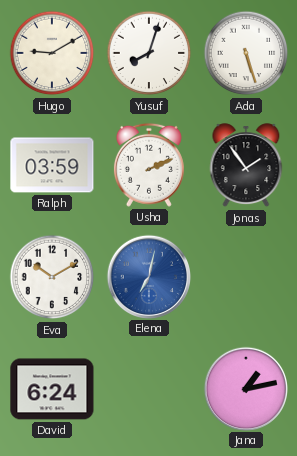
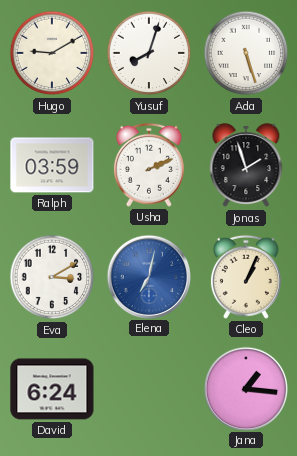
Jonas: 1:54 -> 1:57
Eva: 10:10 -> 3:10
Cleo: none -> 1:04
Jana: 1:13 -> 1:16
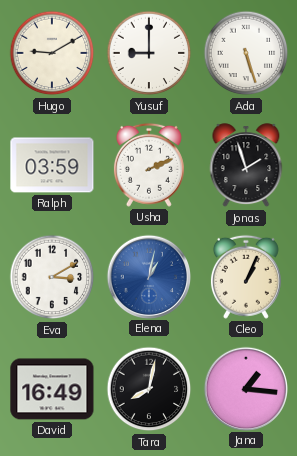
Yusuf: 8:03 -> 9:00
Elena: 7:02 -> 1:02
David: 6:24 -> 16:49
Tara: none -> 8:02
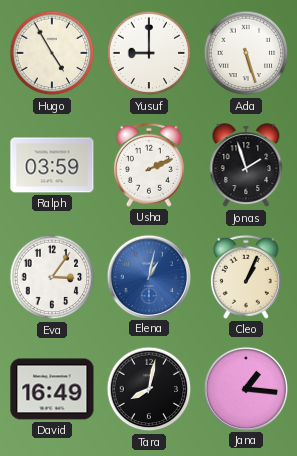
Hugo: 9:10 -> 4:55
Eva: 3:10 -> 3:06
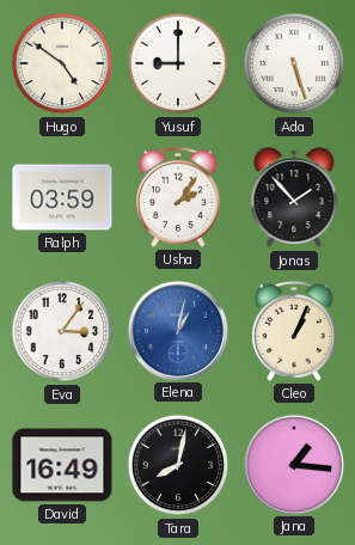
Hugo: 4:55 -> 4:51
Usha: 2:11 -> 2:06
Jonas: 1:57 -> 1:53
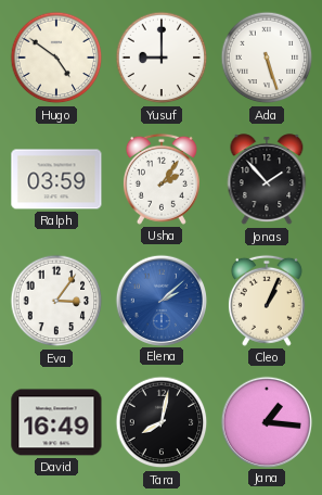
Elena: 1:02 -> 2:08
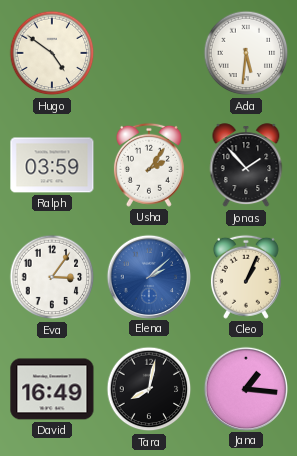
Yusuf: 9:00 -> none
Ada: 5:27 -> 5:31
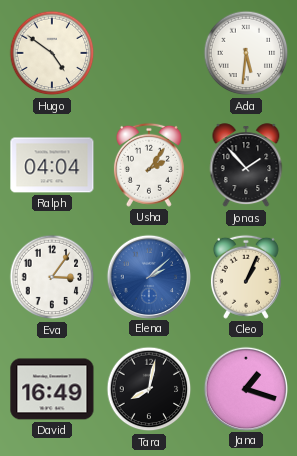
Ralph: 03:59 -> 04:04
Jana: 1:16 -> 1:18
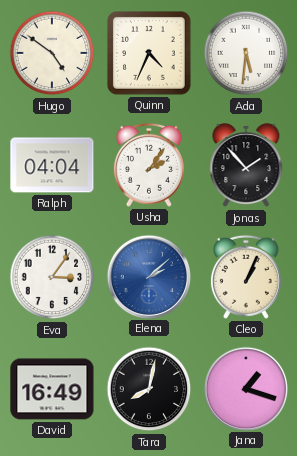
Quinn: none -> 4:34
